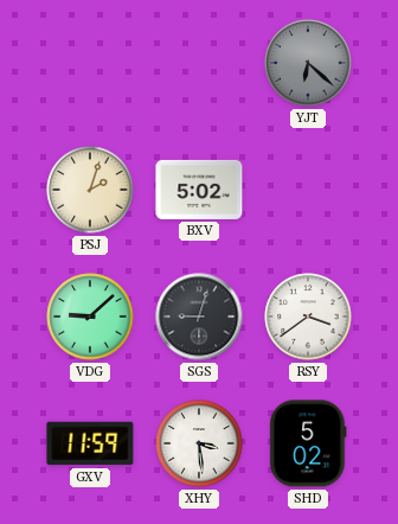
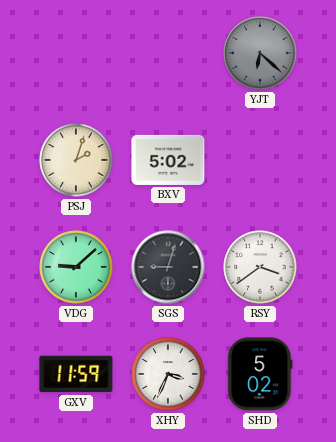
XHY: 3:29 -> 3:34
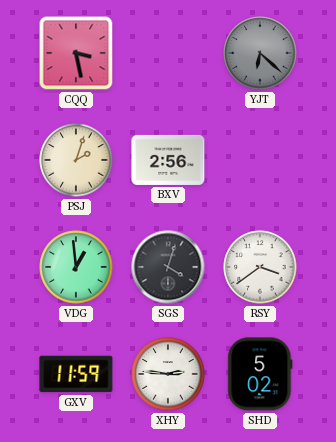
CQQ: none -> 3:28
BXV: 5:02 -> 2:56
VDG: 9:08 -> 12:59
SGS: 9:03 -> 4:03
XHY: 3:34 -> 2:46
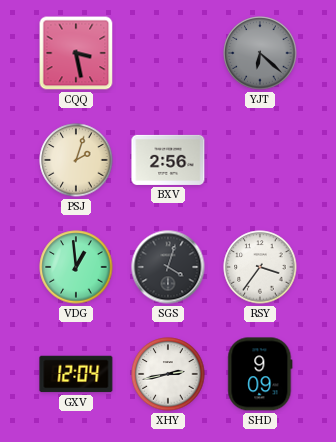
RSY: 3:39 -> 3:36
GXV: 11:59 -> 12:04
XHY: 2:46 -> 2:43
SHD: 5:02 -> 9:09
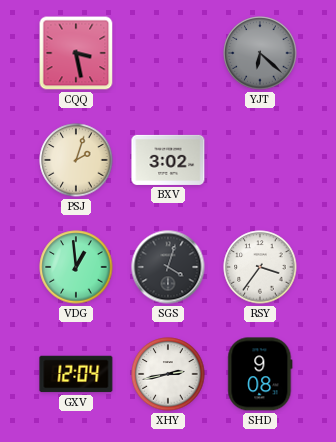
BXV: 2:56 -> 3:02
SHD: 9:09 -> 9:08
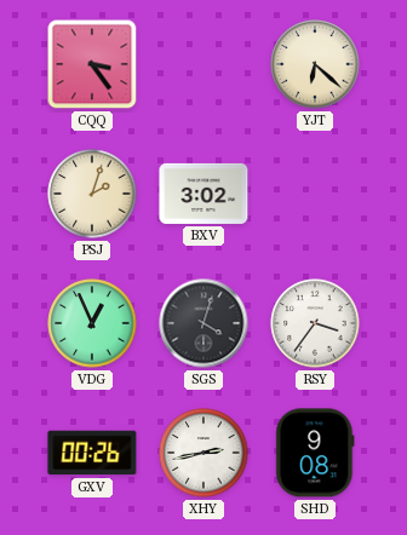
CQQ: 3:28 -> 3:24
YJT dial: grey -> cream
VDG: 12:59 -> 12:56
GXV: 12:04 -> 00:26
